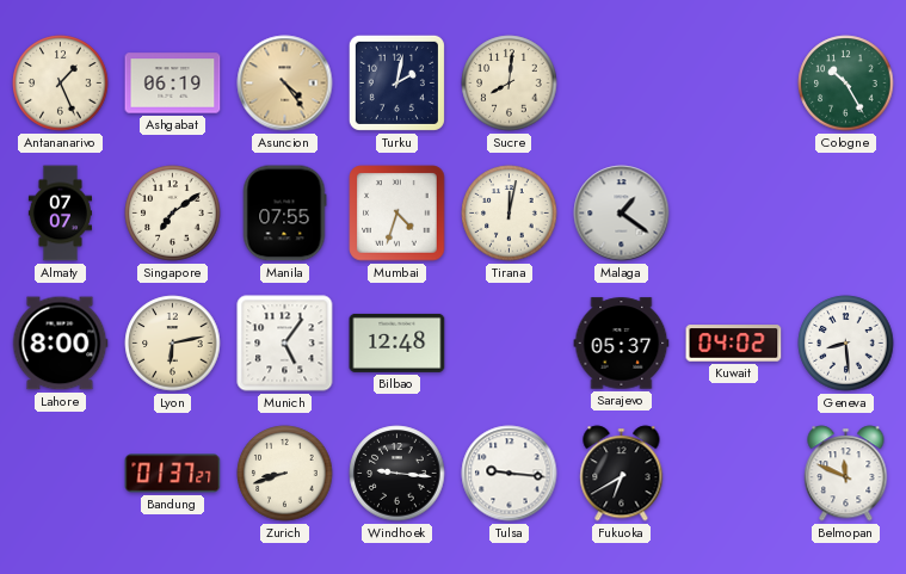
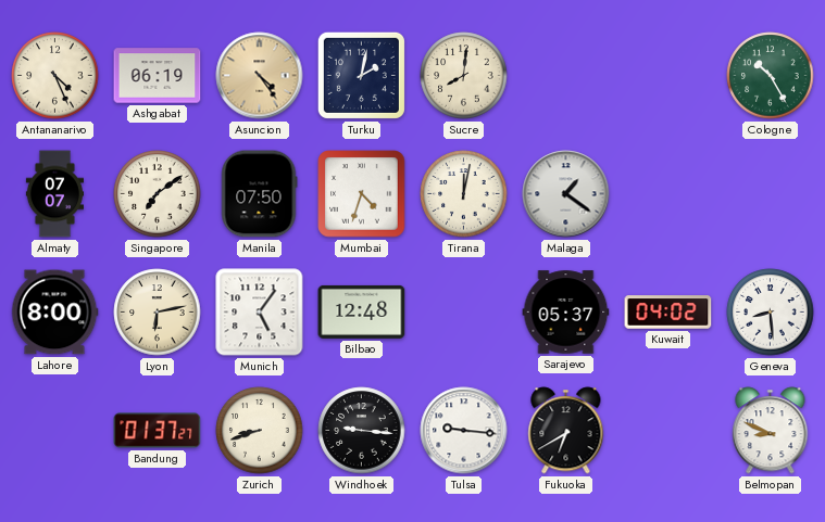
Antananarivo: 1:26 -> 4:26
Manila: 07:55 -> 07:50
Belmopan: 11:49 -> 8:49
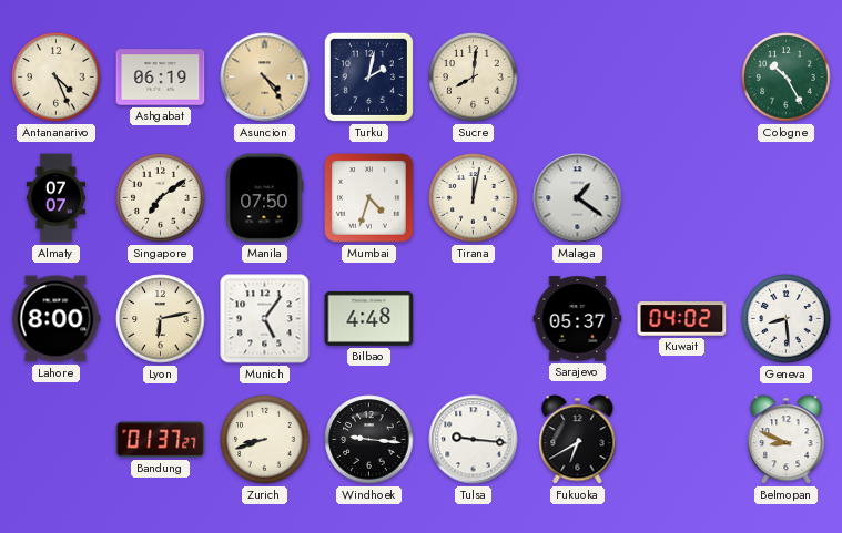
Bilbao: 12:48 -> 4:48
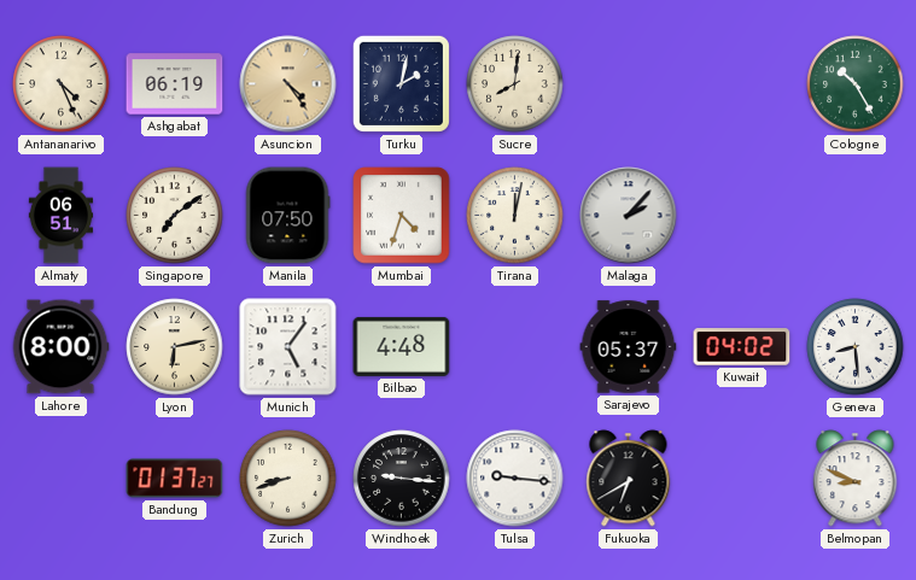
Almaty: 07:07 -> 06:51
Malaga: 1:21 -> 2:07
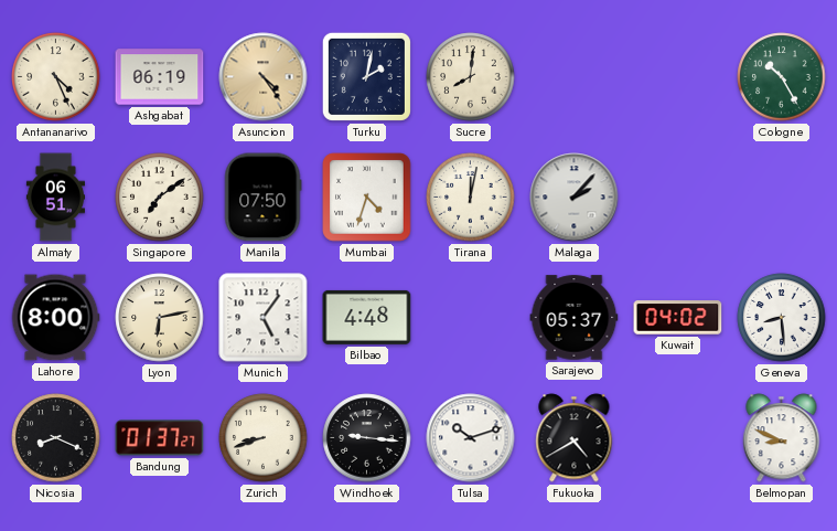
Nicosia: none -> 8:19
Tulsa: 9:16 -> 10:12
Fukuoka: 6:40 -> 4:40
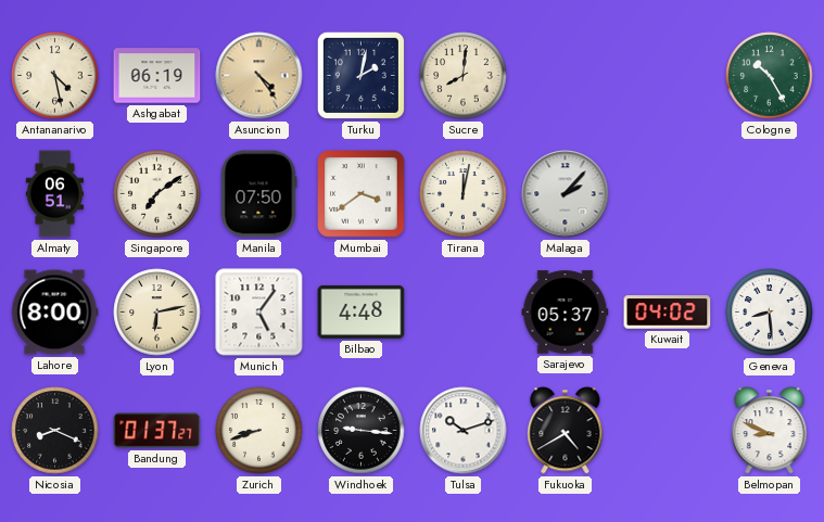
Antananarivo: 4:26 -> 4:28
Mumbai: 4:33 -> 3:39
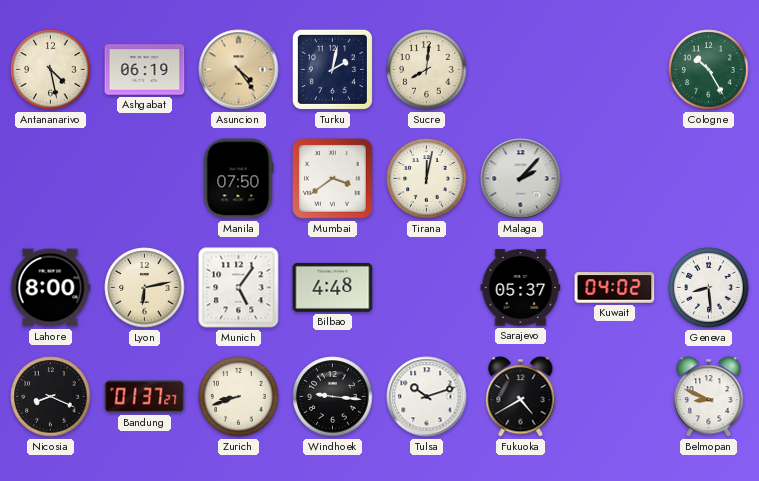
Almaty: 06:51 -> none
Singapore: 7:09 -> none
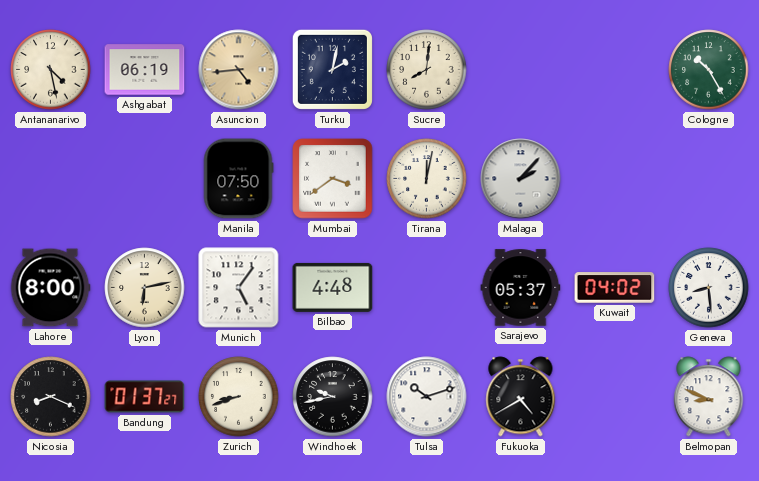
Asuncion: 4:24 -> 4:44
Windhoek: 9:16 -> 9:43
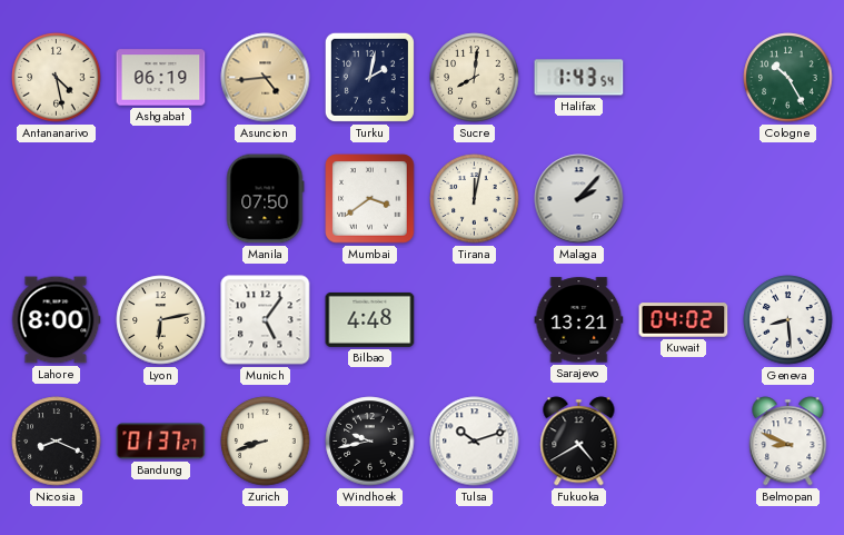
Halifax: none -> 1:43
Sarajevo: 05:37 -> 13:21
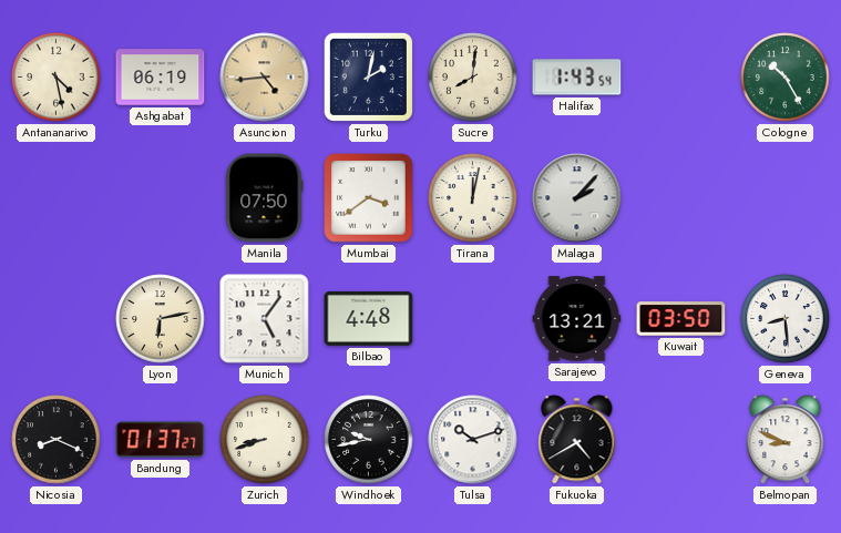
Lahore: 8:00 -> none
Kuwait: 04:02 -> 03:50
